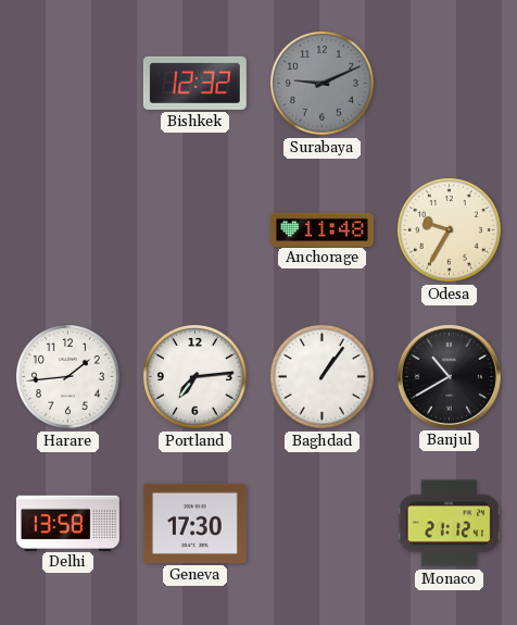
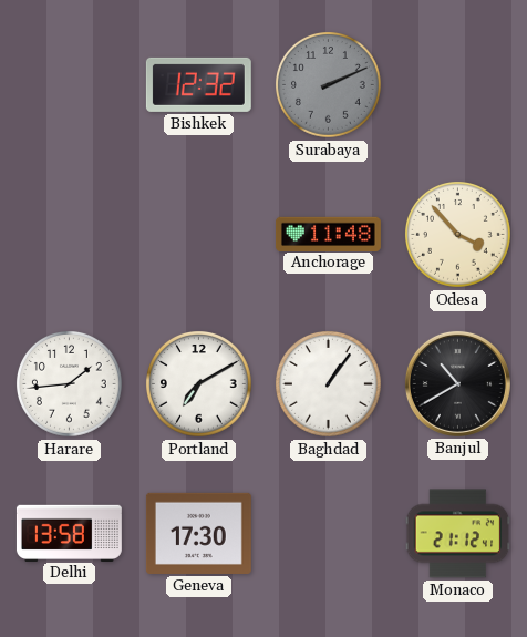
Surabaya: 9:11 -> 2:11
Odesa: 9:35 -> 3:53
Portland: 7:14 -> 7:10
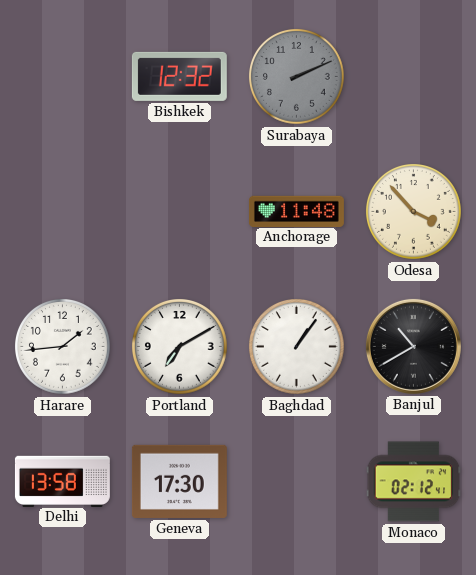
Monaco: 21:12 -> 02:12
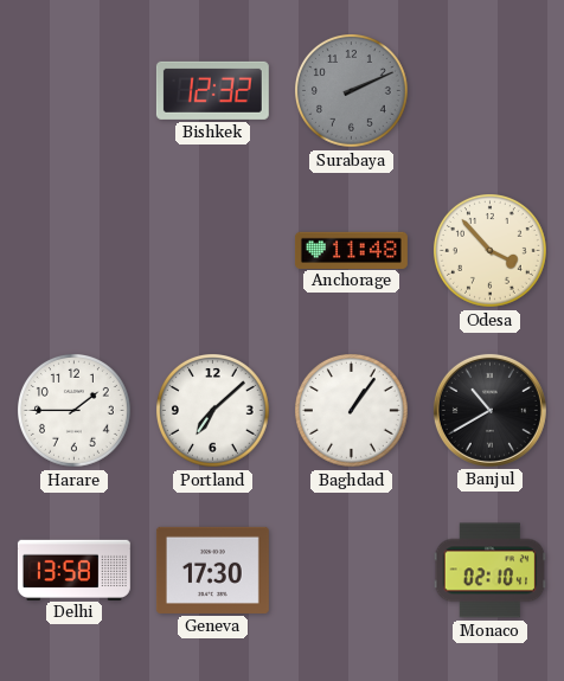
Harare: 1:44 -> 1:45
Portland: 7:10 -> 7:08
Monaco: 02:12 -> 02:10
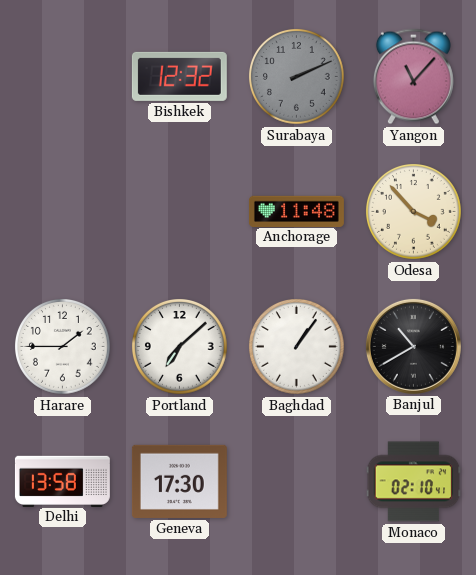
Yangon: none -> 11:07
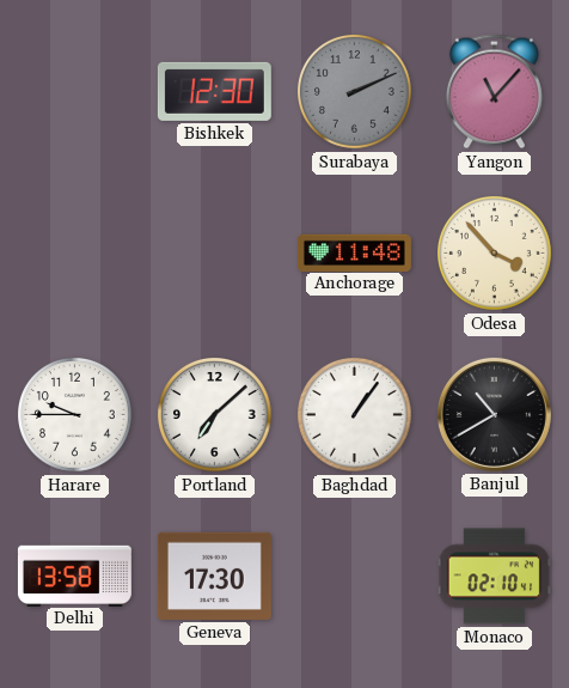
Bishkek: 12:32 -> 12:30
Harare: 1:45 -> 9:45
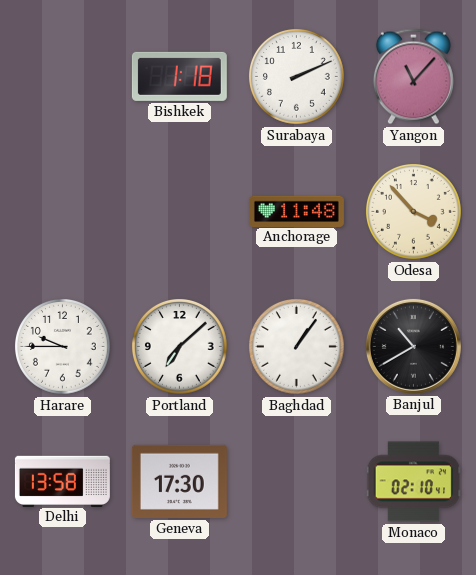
Bishkek: 12:30 -> 1:18
Surabaya dial: grey -> white
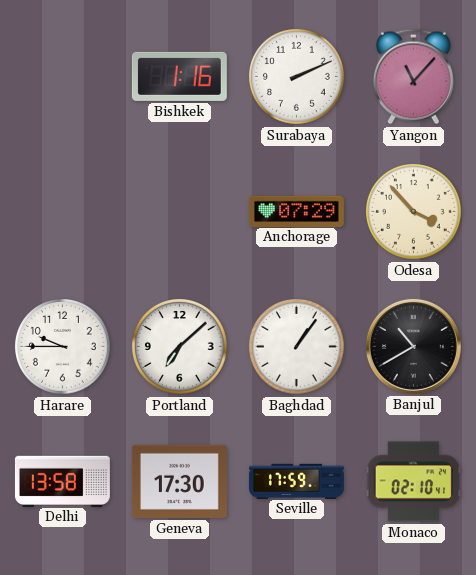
Bishkek: 1:18 -> 1:16
Anchorage: 11:48 -> 07:29
Seville: none -> 17:59
